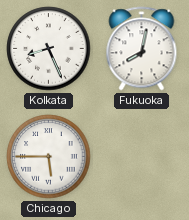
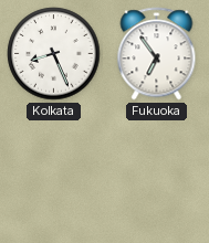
Fukuoka: 8:02 -> 6:54
Chicago: 5:45 -> none
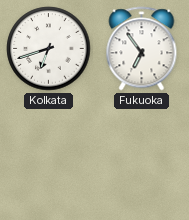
Kolkata: 8:26 -> 6:42
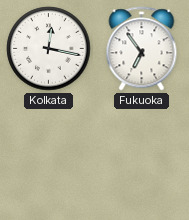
Kolkata: 6:42 -> 12:17
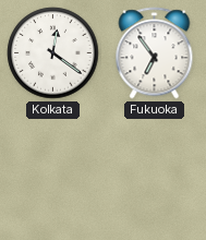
Kolkata: 12:17 -> 12:21
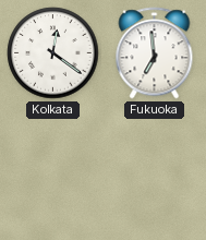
Fukuoka: 6:54 -> 6:59
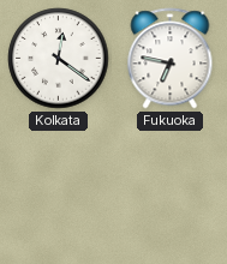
Fukuoka: 6:59 -> 6:47
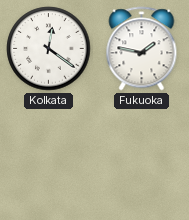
Fukuoka: 6:47 -> 1:47
